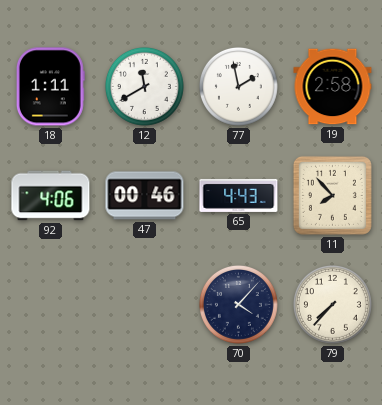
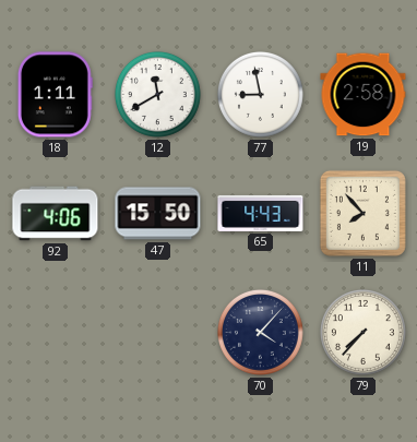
77: 1:58 -> 8:58
47: 00:46 -> 15:50
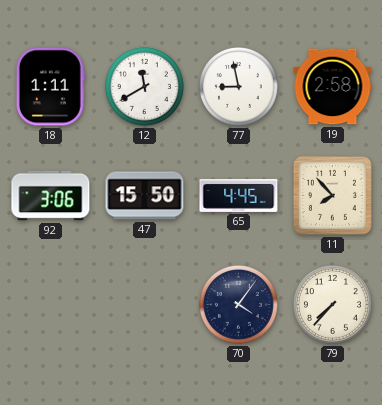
92: 4:06 -> 3:06
65: 4:43 -> 4:45
70: 4:07 -> 4:06
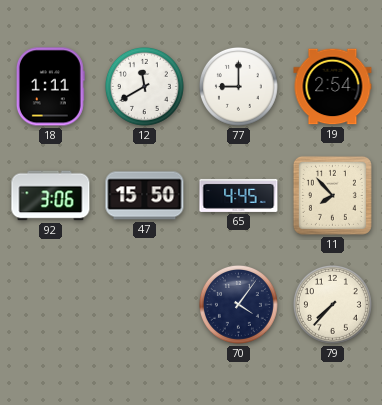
77: 8:58 -> 9:00
19: 2:58 -> 2:54
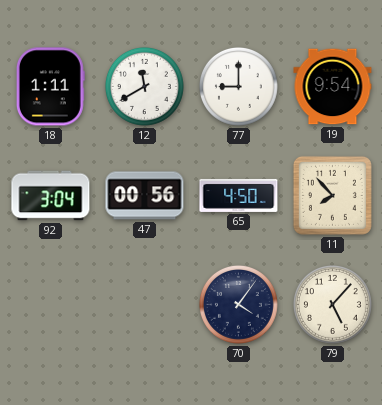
19: 2:54 -> 9:54
92: 3:06 -> 3:04
47: 15:50 -> 00:56
65: 4:45 -> 4:50
79: 7:37 -> 5:07
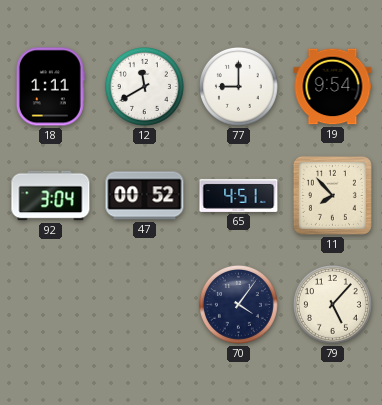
47: 00:56 -> 00:52
65: 4:50 -> 4:51
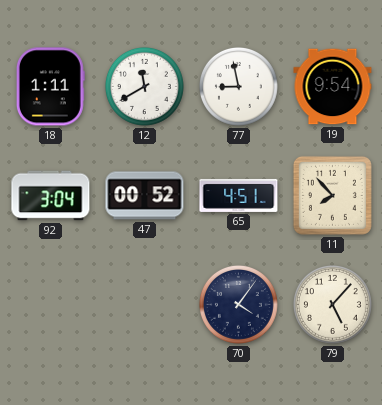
77: 9:00 -> 8:58
